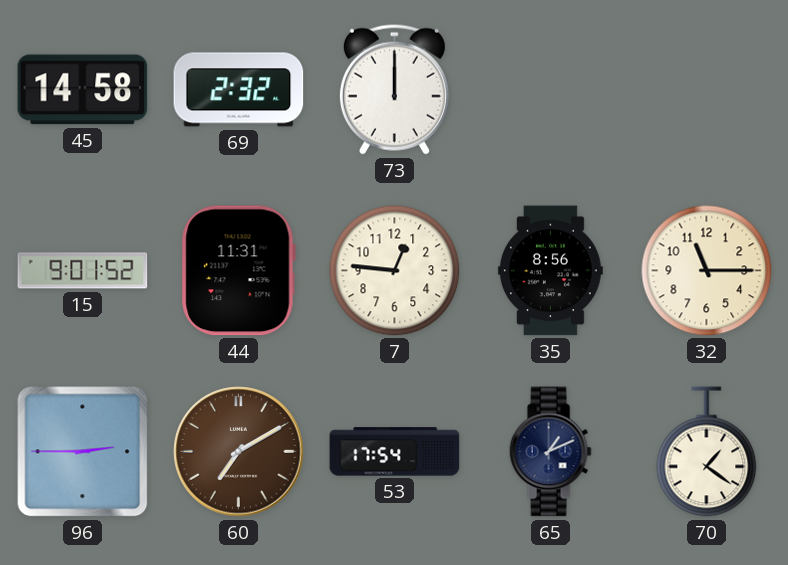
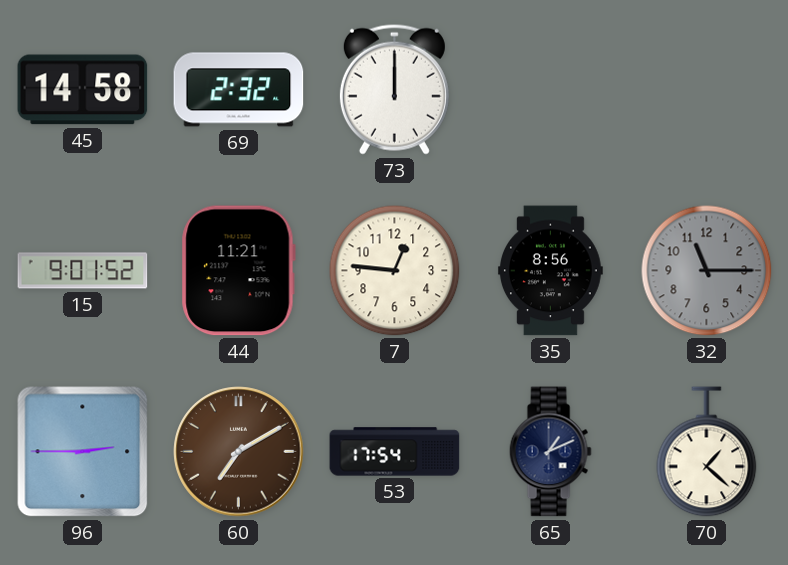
44: 11:31 -> 11:21
32 dial: cream -> grey
70: 1:21 -> 1:22
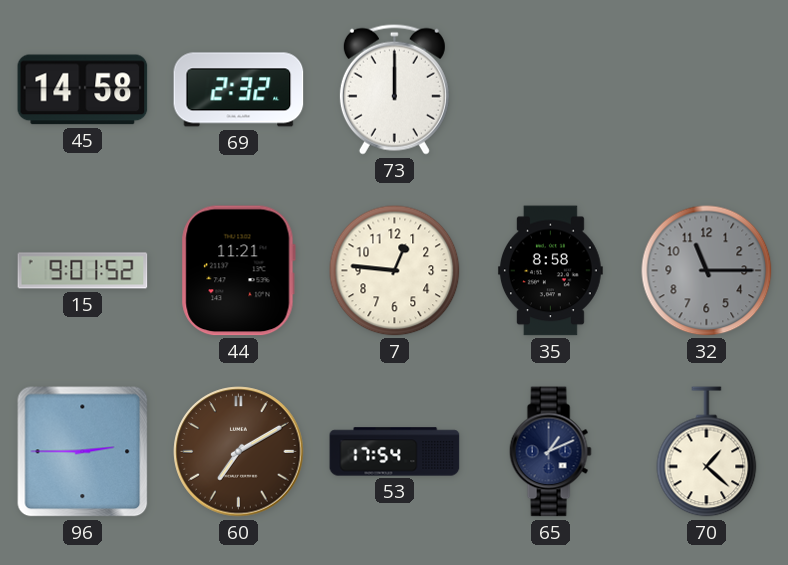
35: 8:56 -> 8:58
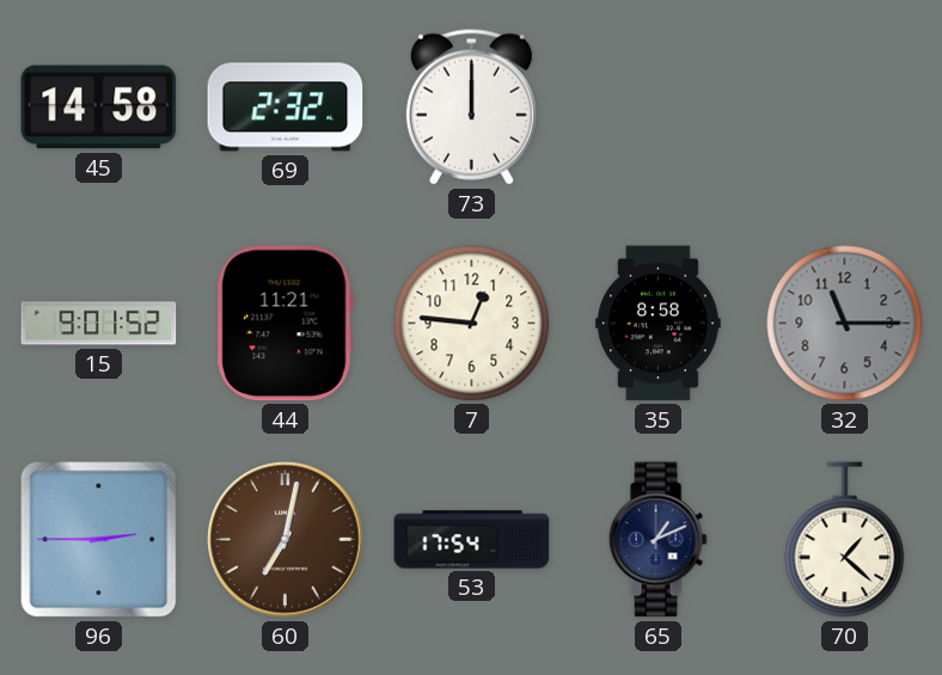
60: 7:10 -> 7:02
